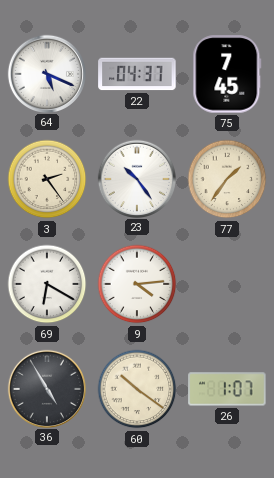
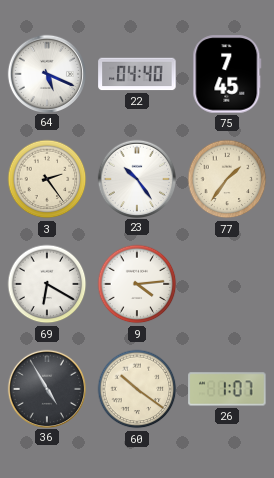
22: 04:37 -> 04:40
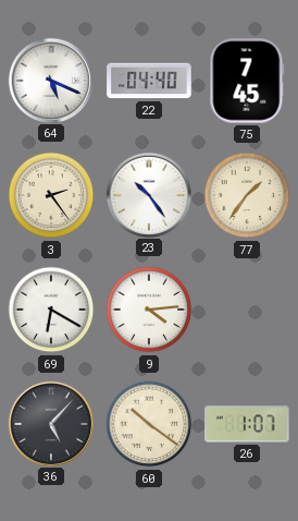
36: 4:55 -> 5:07
